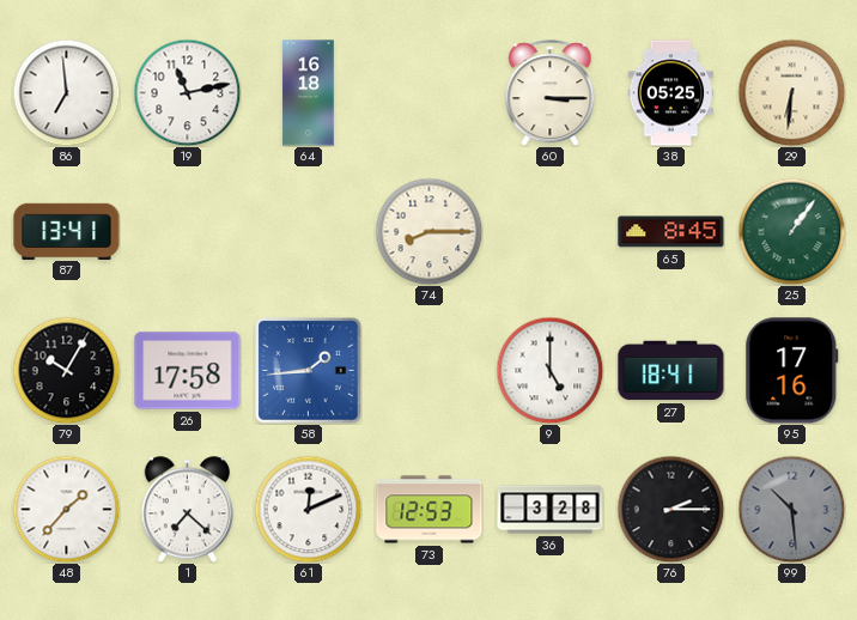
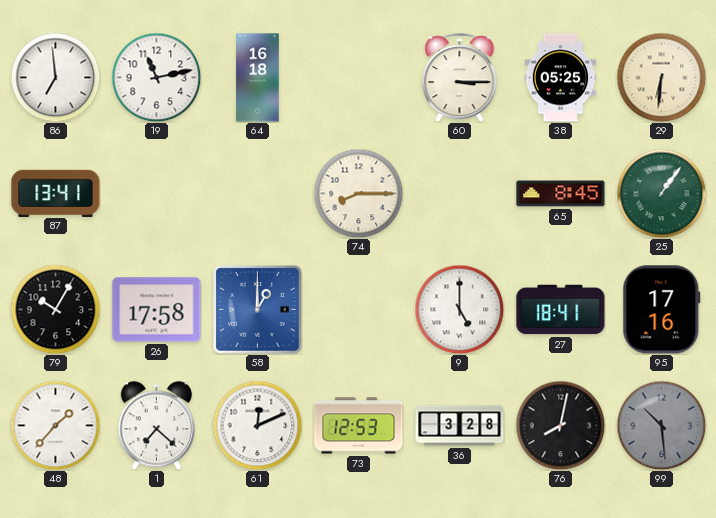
58: 1:44 -> 1:00
76: 2:15 -> 8:02
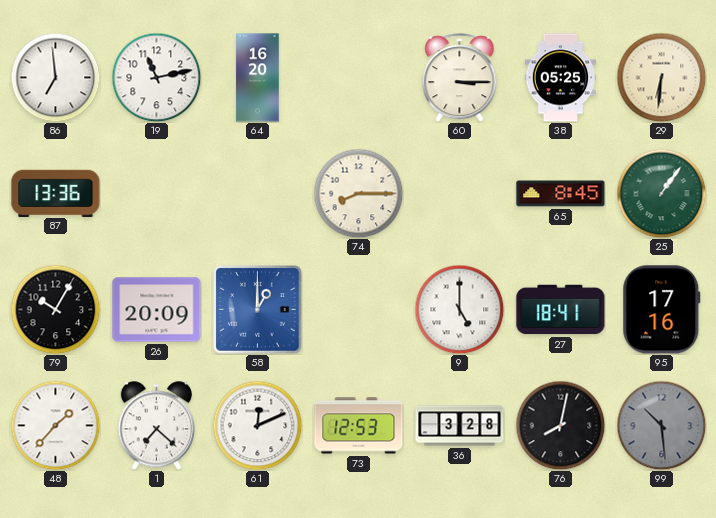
64: 16:18 -> 16:20
87: 13:41 -> 13:36
26: 17:58 -> 20:09
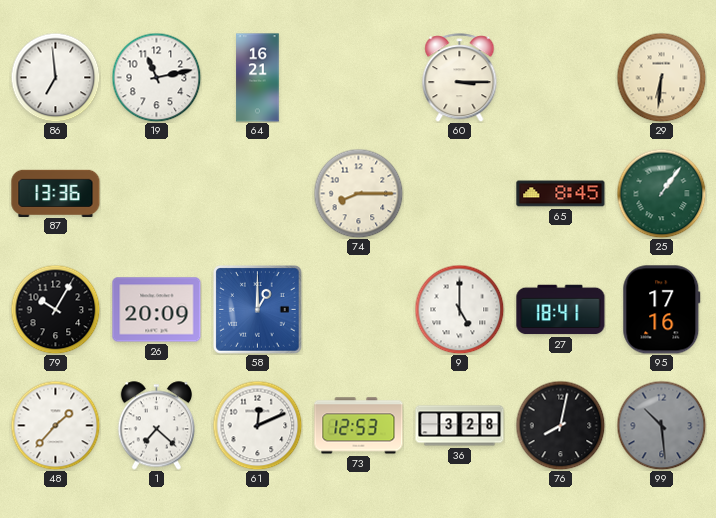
64: 16:20 -> 16:21
38: 05:25 -> none
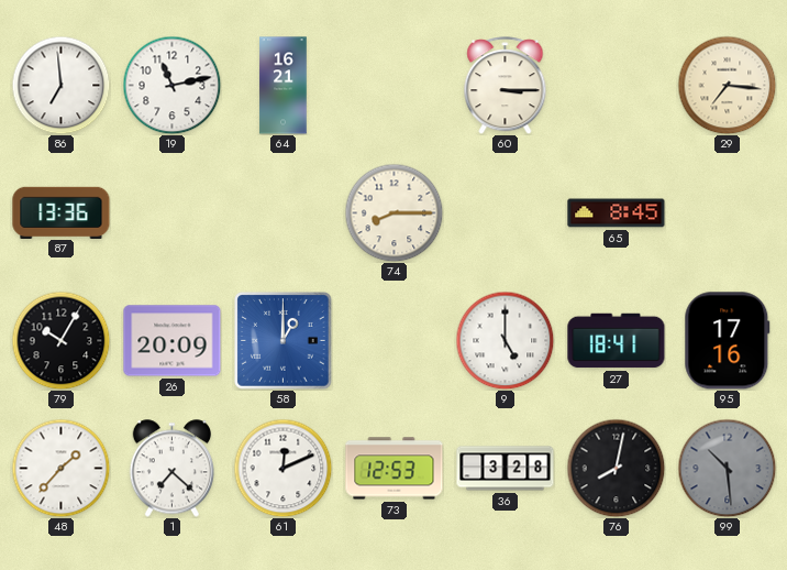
29: 6:31 -> 7:16
25: 1:06 -> none
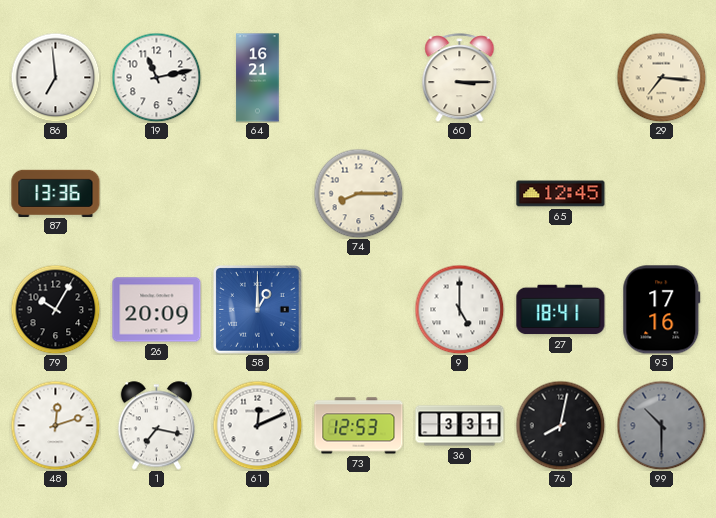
65: 8:45 -> 12:45
48: 1:37 -> 12:12
1: 7:22 -> 7:17
36: 3:28 -> 3:31
99: 10:29 -> 10:30
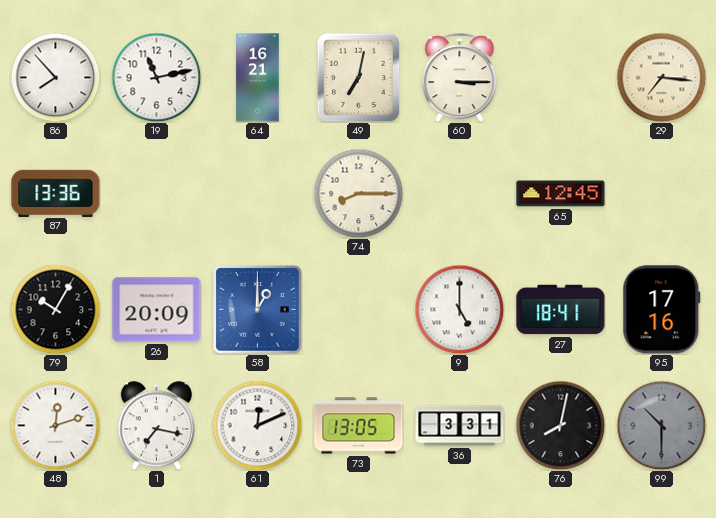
86: 6:59 -> 7:53
49: none -> 7:02
73: 12:53 -> 13:05
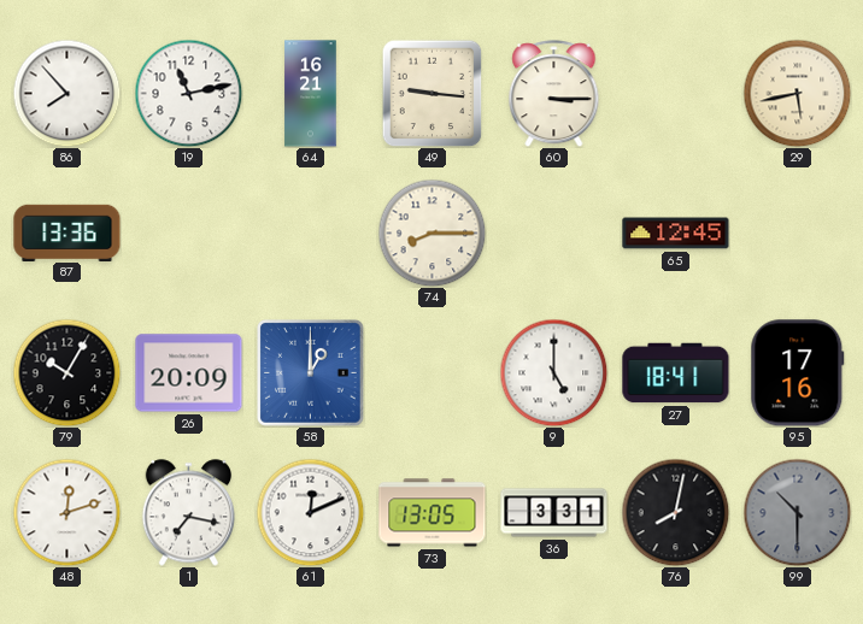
49: 7:02 -> 9:16
29: 7:16 -> 5:43
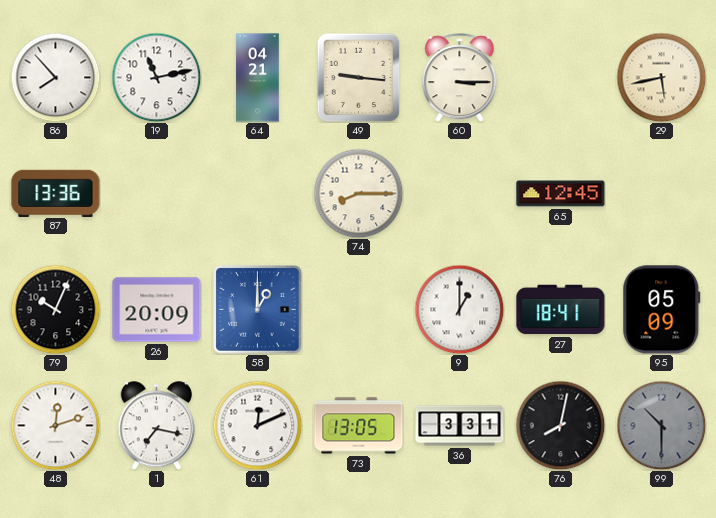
64: 16:21 -> 04:21
79: 10:05 -> 10:04
9: 5:00 -> 1:00
95: 17:16 -> 05:09
